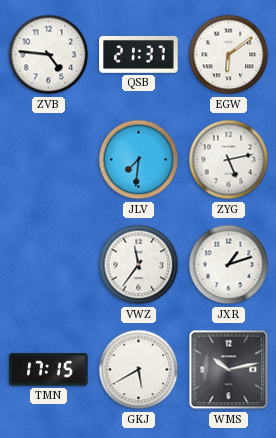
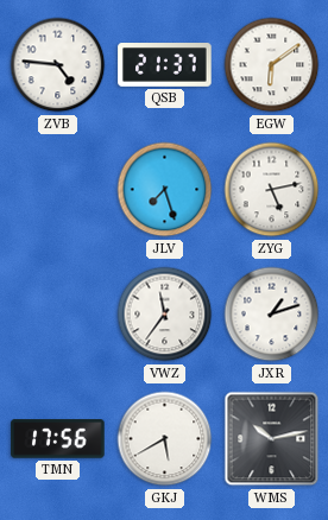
JLV: 7:31 -> 7:27
TMN: 17:15 -> 17:56
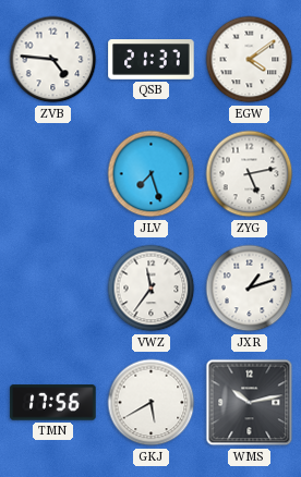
EGW: 6:09 -> 4:09
